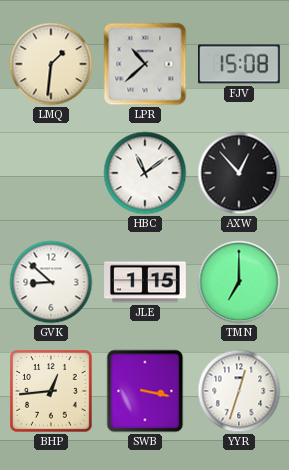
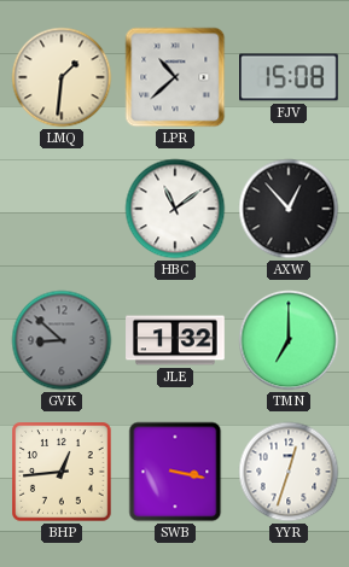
GVK dial: white -> grey
JLE: 1:15 -> 1:32
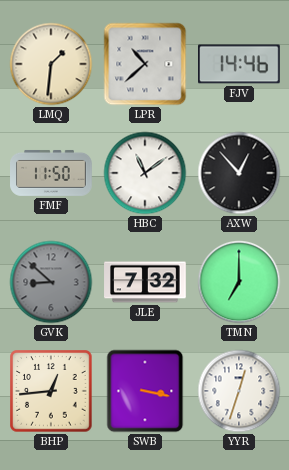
FJV: 15:08 -> 14:46
FMF: none -> 11:50
JLE: 1:32 -> 7:32
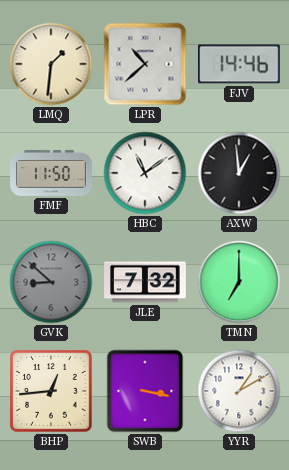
AXW: 12:53 -> 12:59
YYR: 12:33 -> 1:10
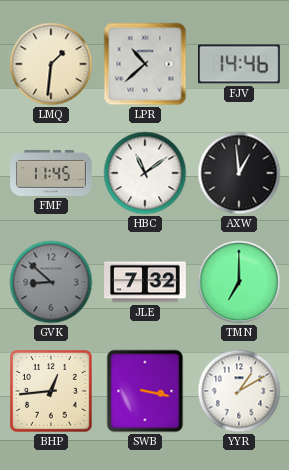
FMF: 11:50 -> 11:45
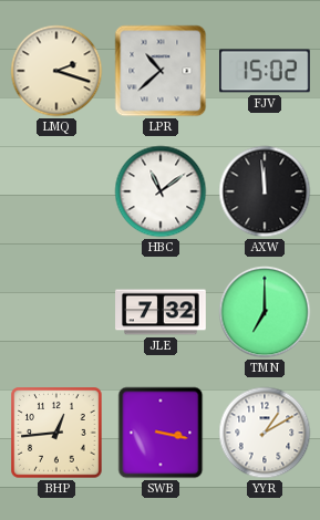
LMQ: 1:31 -> 2:18
FJV: 14:46 -> 15:02
FMF: 11:45 -> none
AXW: 12:59 -> 11:59
GVK: 8:52 -> none
